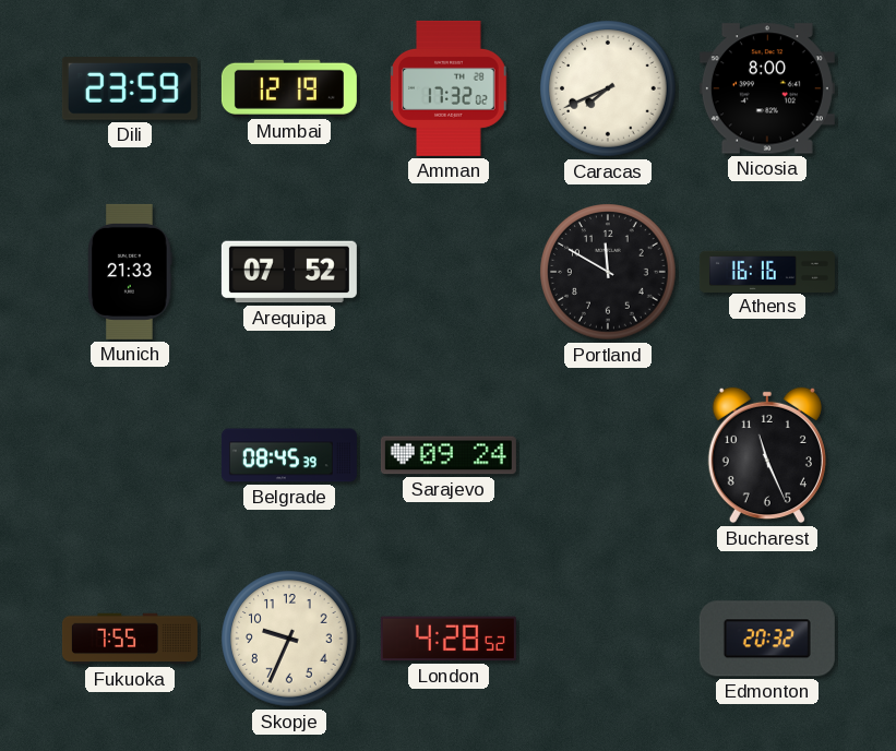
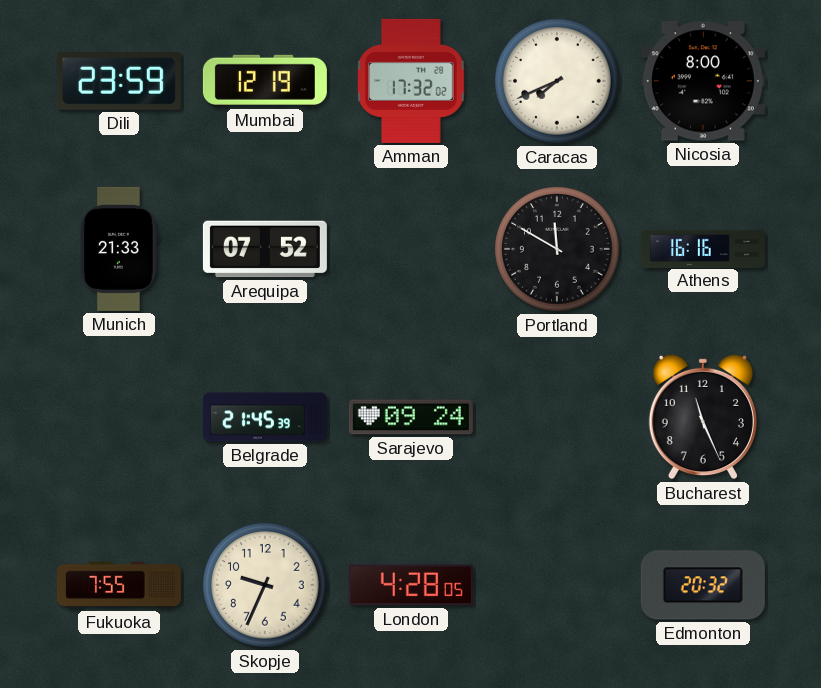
Belgrade: 08:45 -> 21:45
London: 4:28:52 -> 4:28:05
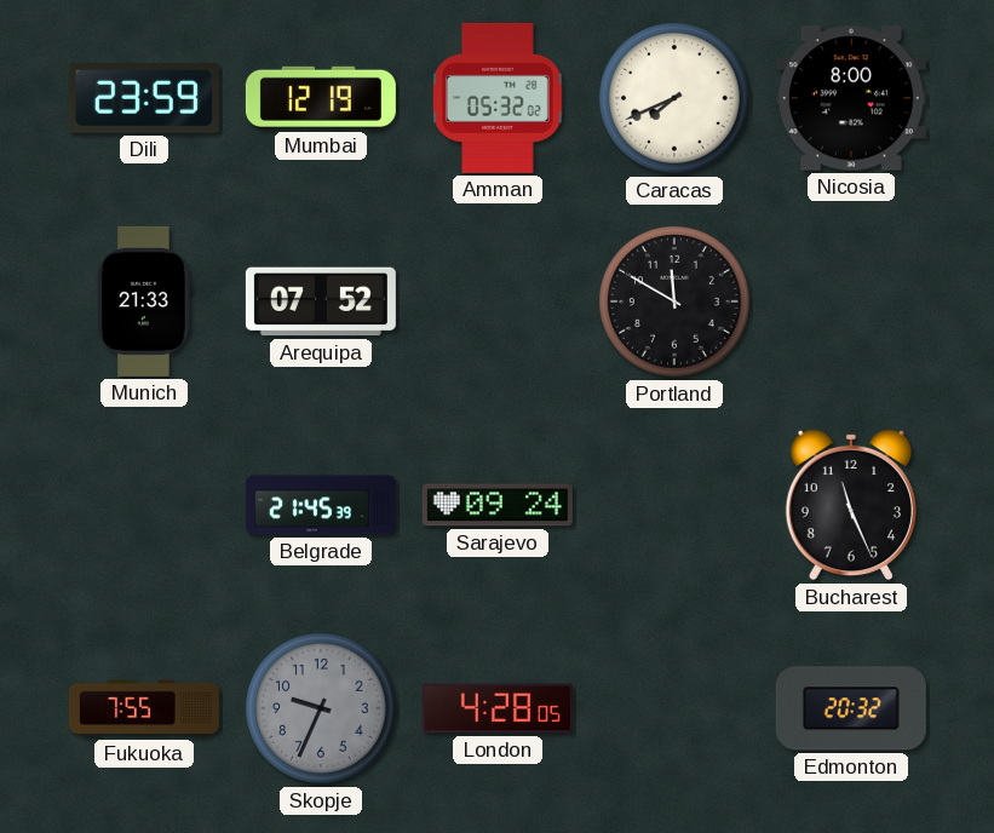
Amman: 17:32 -> 05:32
Athens: 16:16 -> none
Skopje dial: cream -> grey
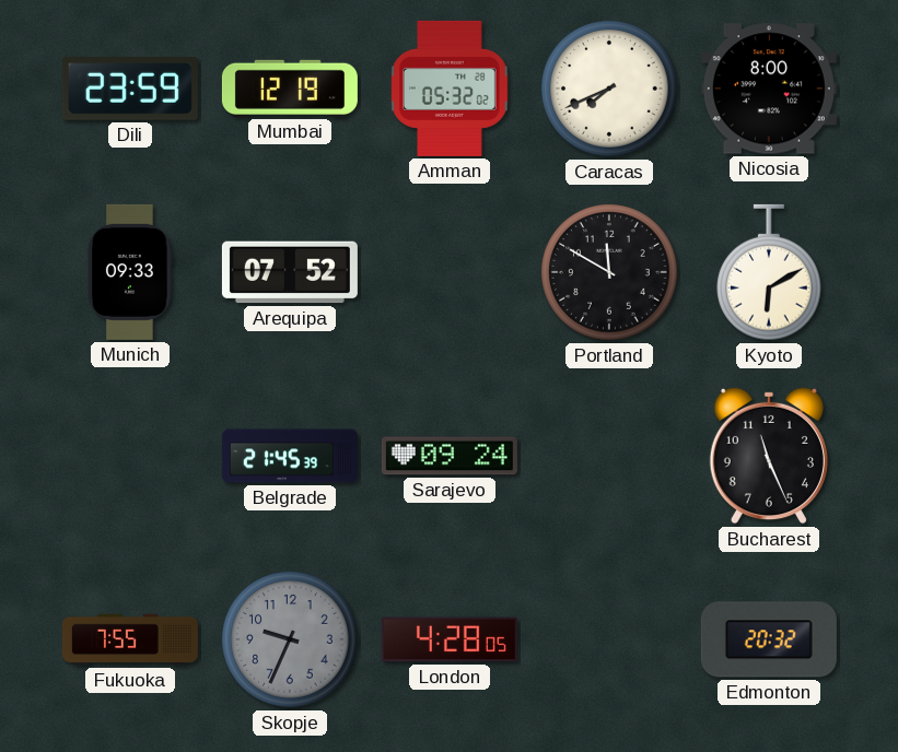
Munich: 21:33 -> 09:33
Kyoto: none -> 6:10
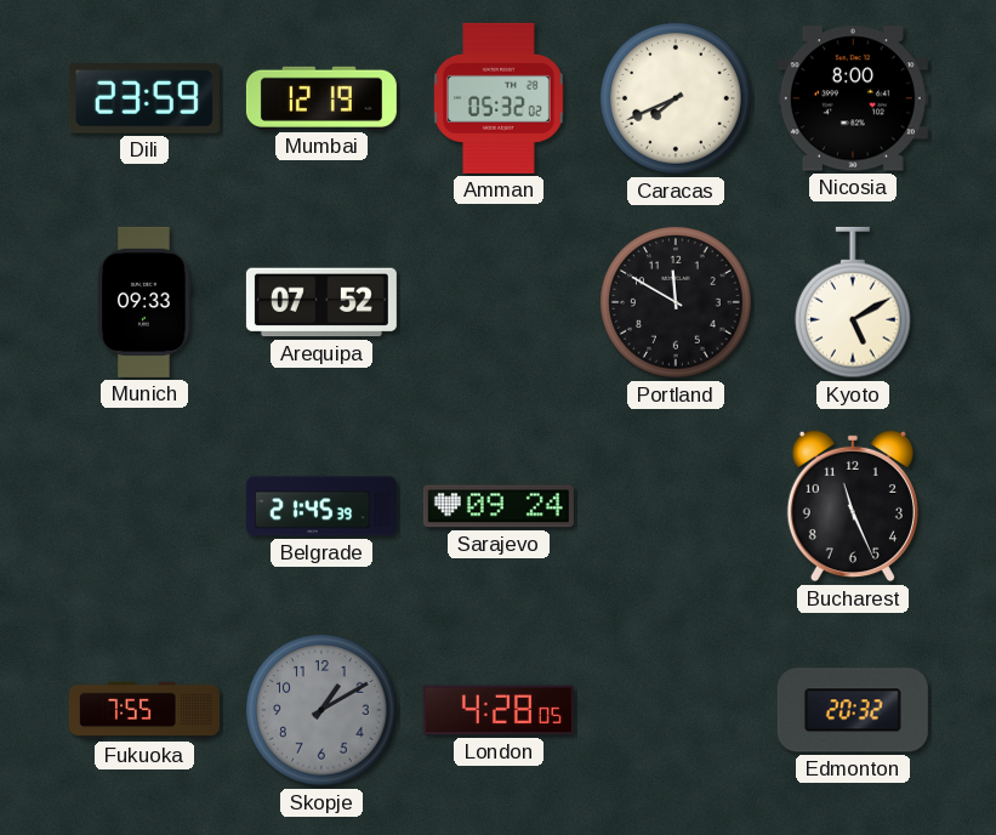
Kyoto: 6:10 -> 5:10
Skopje: 9:34 -> 1:10
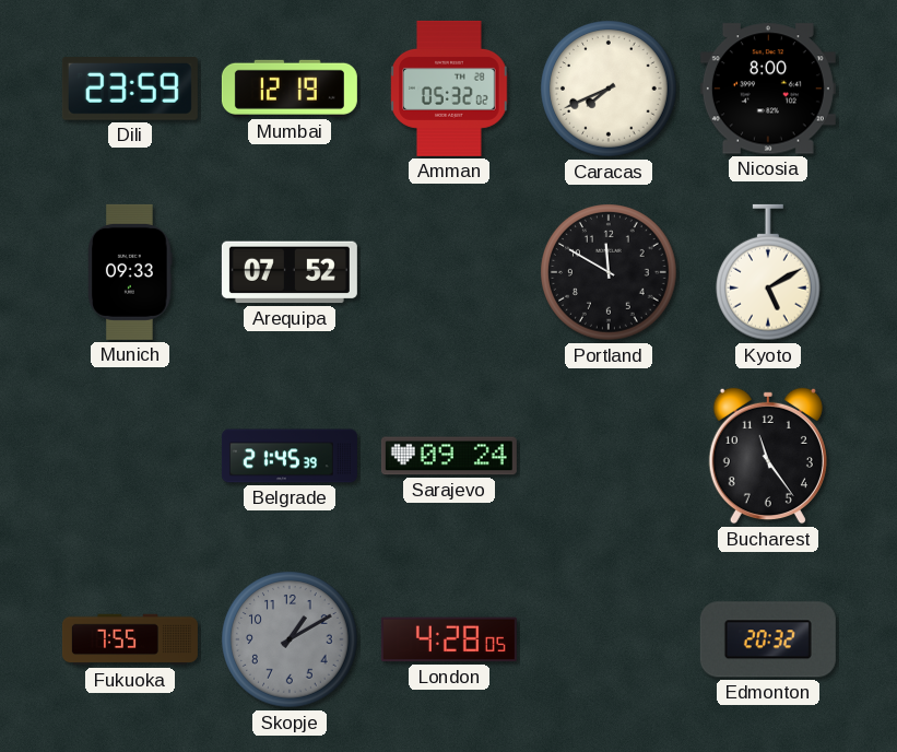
Bucharest: 11:26 -> 11:24
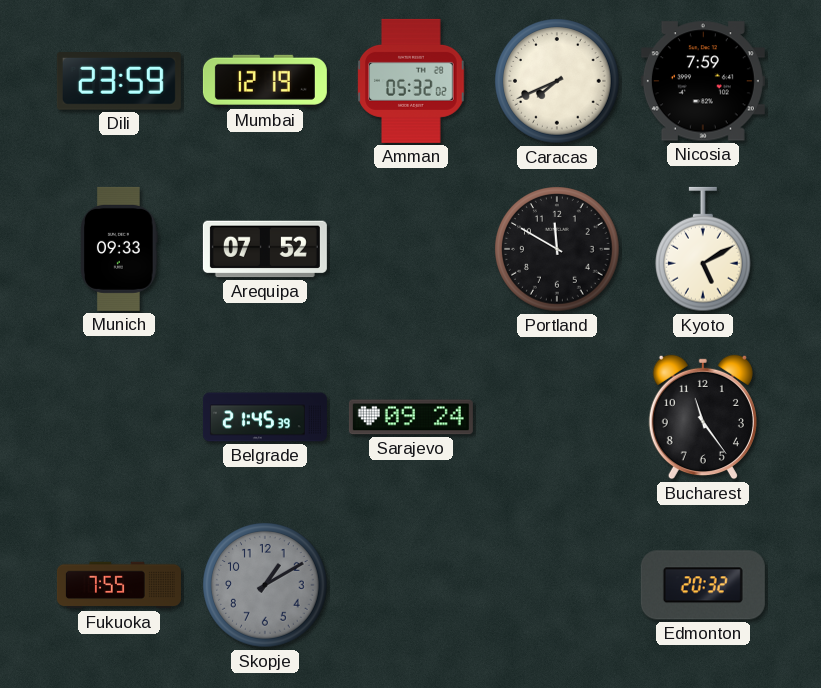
Nicosia: 8:00 -> 7:59
London: 4:28 -> none
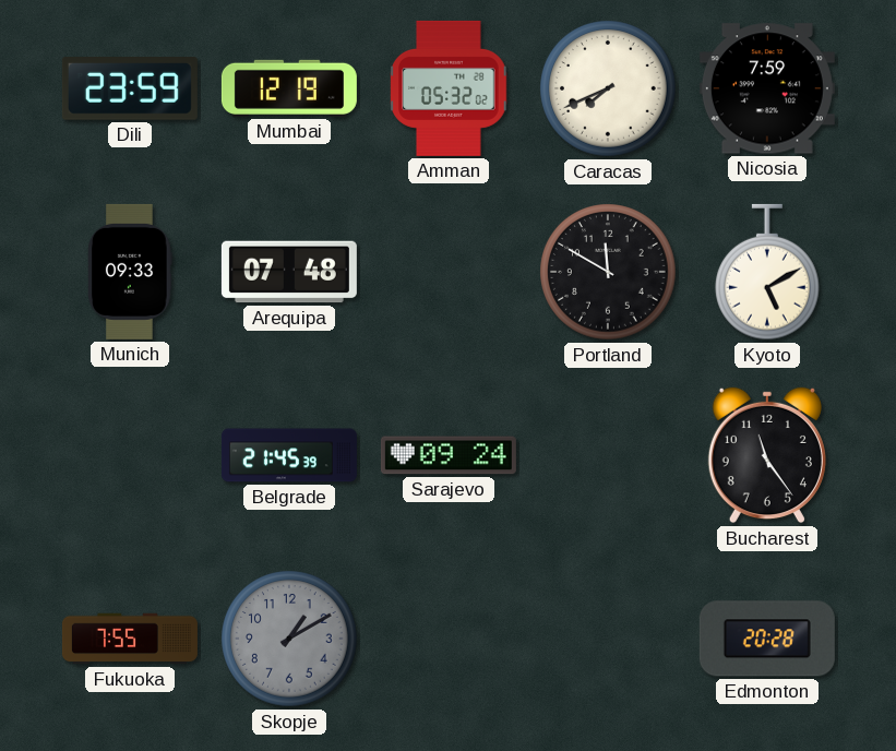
Arequipa: 07:52 -> 07:48
Edmonton: 20:32 -> 20:28
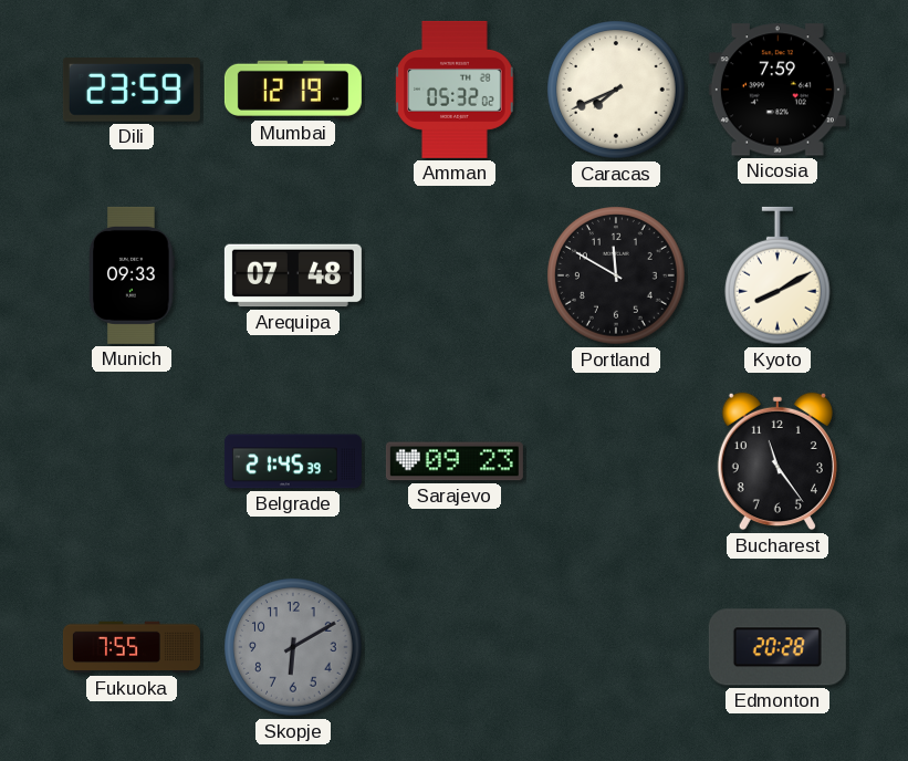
Kyoto: 5:10 -> 8:10
Sarajevo: 09:24 -> 09:23
Skopje: 1:10 -> 6:10
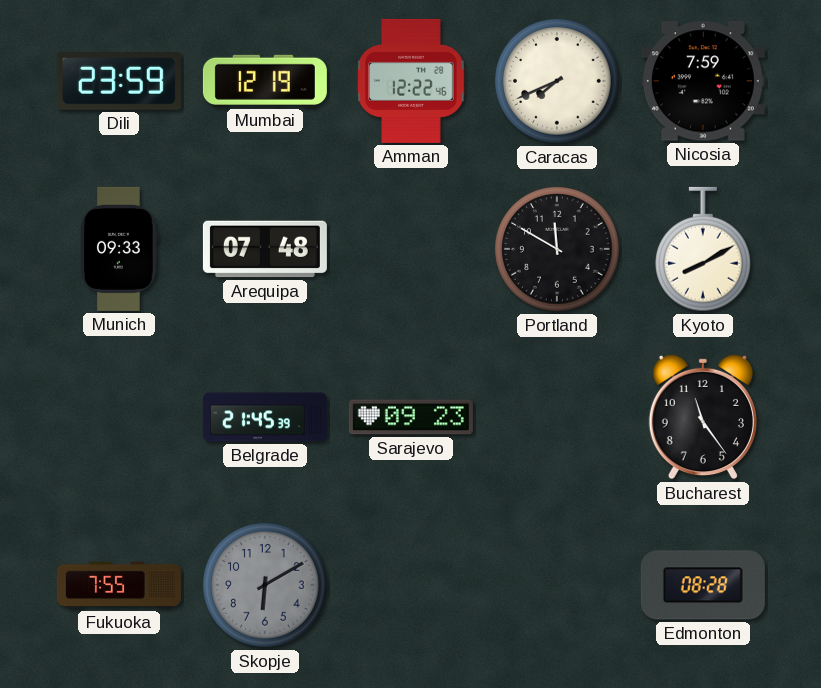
Amman: 05:32 -> 12:22
Edmonton: 20:28 -> 08:28
